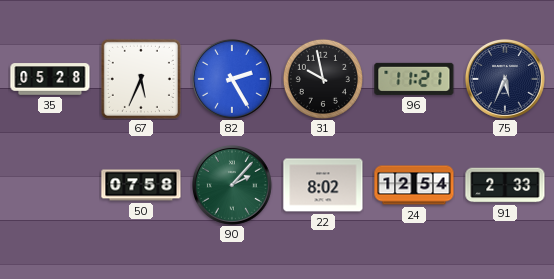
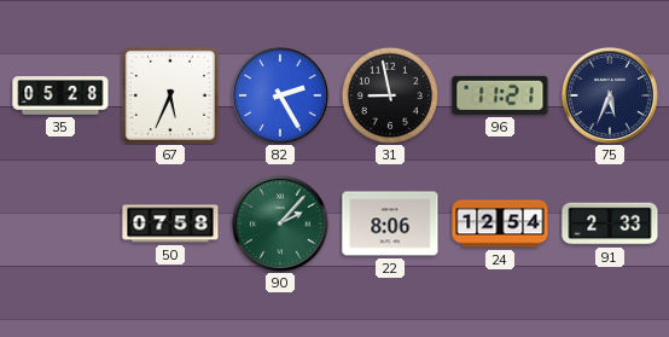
31: 9:58 -> 8:58
22: 8:02 -> 8:06
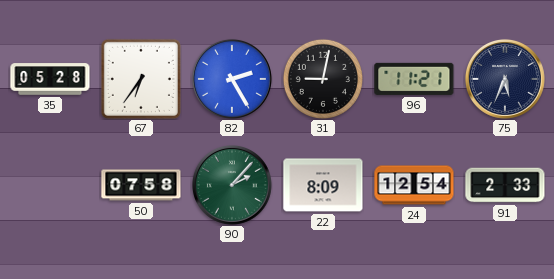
67: 5:34 -> 6:36
31: 8:58 -> 9:02
22: 8:06 -> 8:09
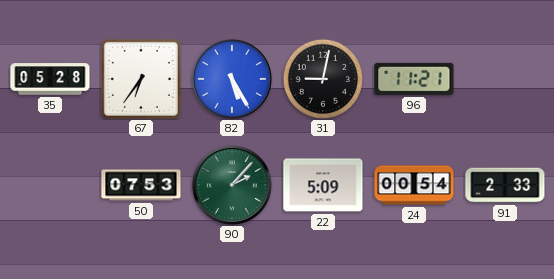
82: 2:25 -> 5:25
75: 5:34 -> none
50: 07:58 -> 07:53
22: 8:09 -> 5:09
24: 12:54 -> 00:54
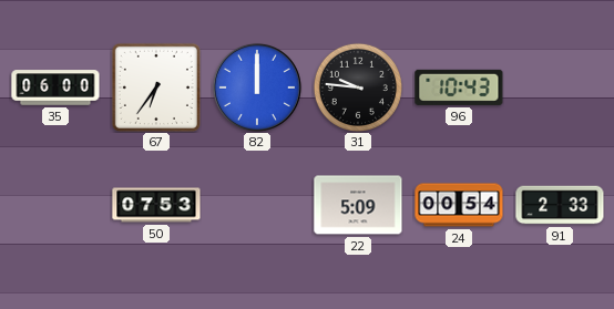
35: 05:28 -> 06:00
82: 5:25 -> 12:00
31: 9:02 -> 9:46
96: 11:21 -> 10:43
90: 2:07 -> none
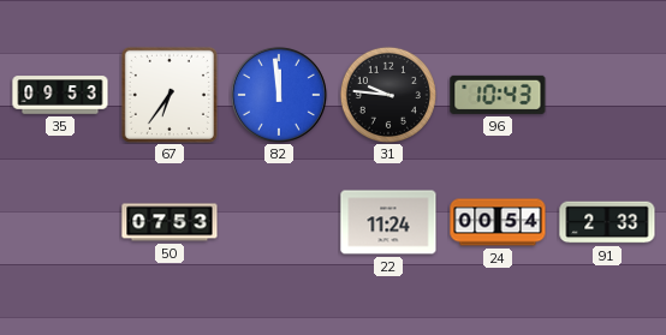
35: 06:00 -> 09:53
82: 12:00 -> 11:59
22: 5:09 -> 11:24
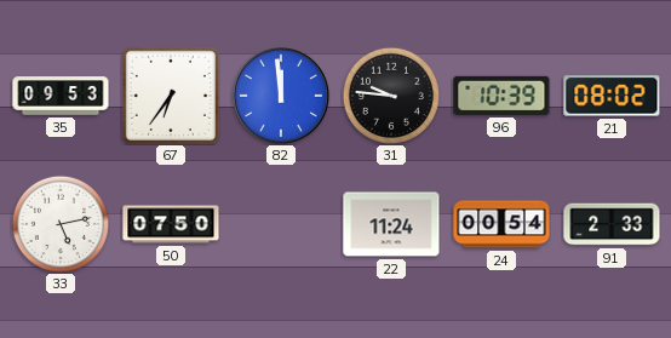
96: 10:43 -> 10:39
21: none -> 08:02
33: none -> 5:13
50: 07:53 -> 07:50
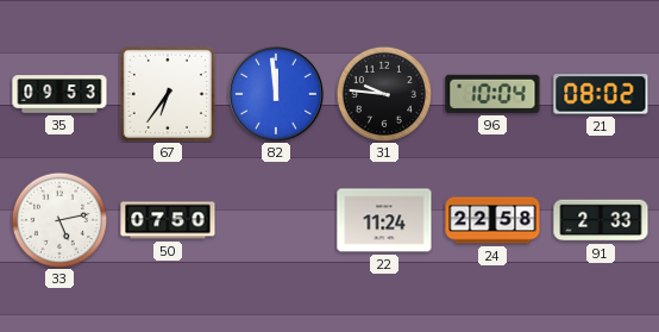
96: 10:39 -> 10:04
24: 00:54 -> 22:58
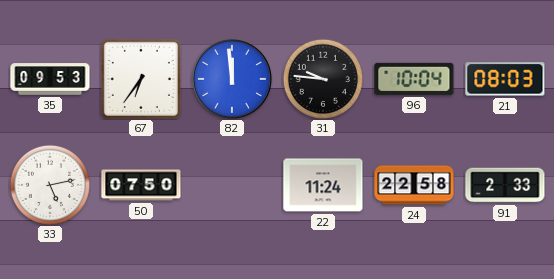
21: 08:02 -> 08:03
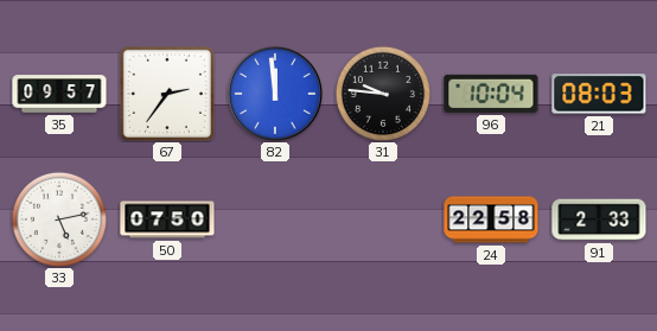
35: 09:53 -> 09:57
67: 6:36 -> 2:36
22: 11:24 -> none
